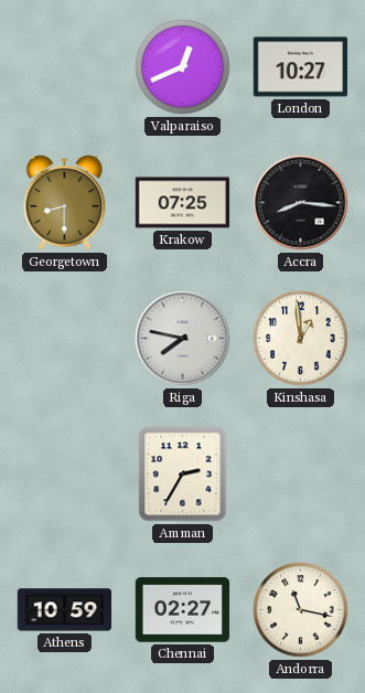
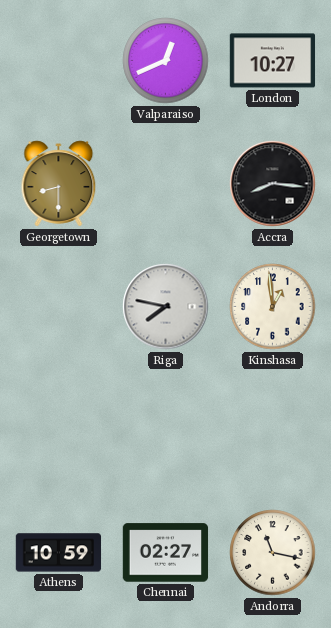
Krakow: 07:25 -> none
Amman: 2:35 -> none
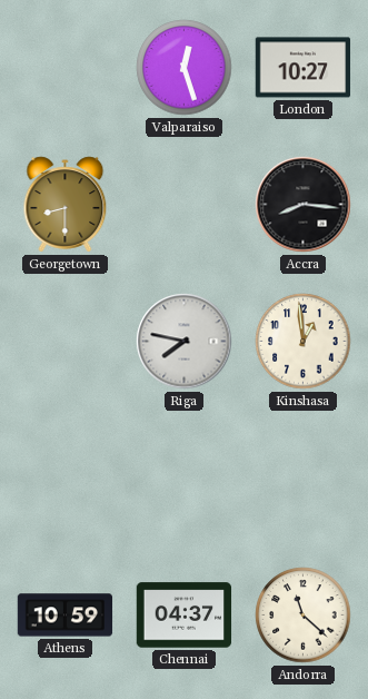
Valparaiso: 12:41 -> 12:27
Chennai: 02:27 -> 04:37
Andorra: 11:17 -> 11:22
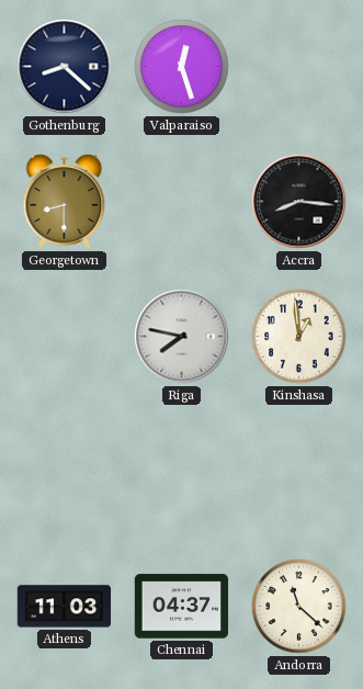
Gothenburg: none -> 8:22
London: 10:27 -> none
Athens: 10:59 -> 11:03
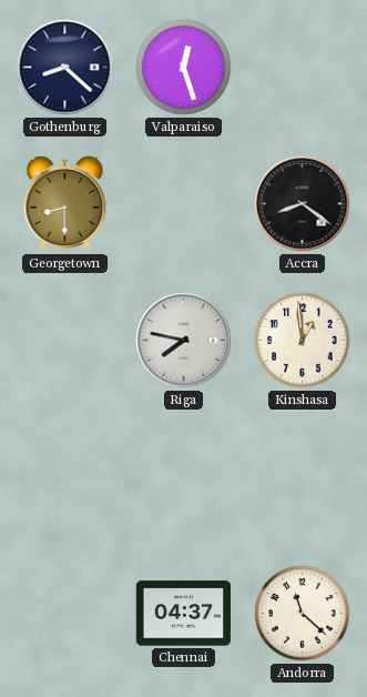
Accra: 8:16 -> 8:21
Athens: 11:03 -> none
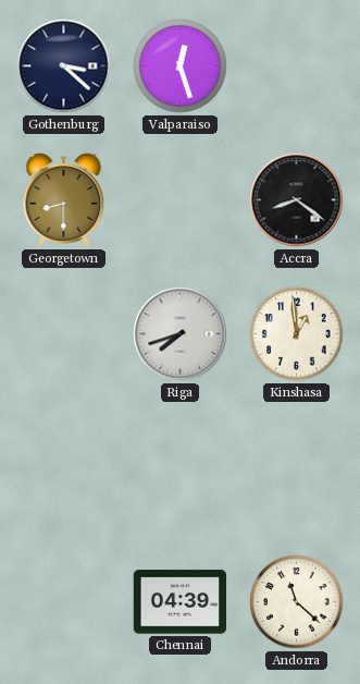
Gothenburg: 8:22 -> 3:22
Riga: 7:47 -> 7:42
Chennai: 04:37 -> 04:39
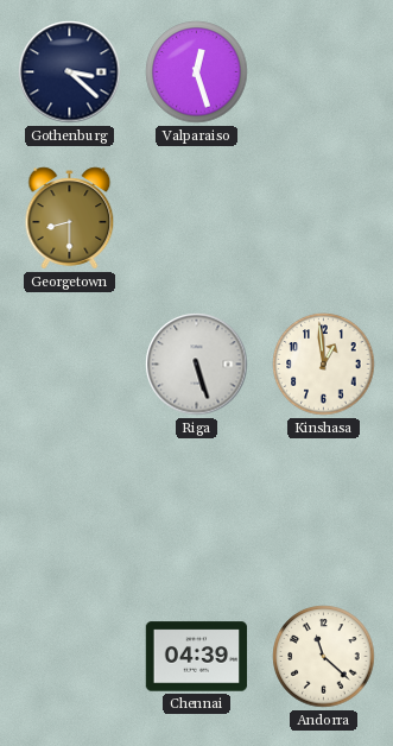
Accra: 8:21 -> none
Riga: 7:42 -> 5:27
